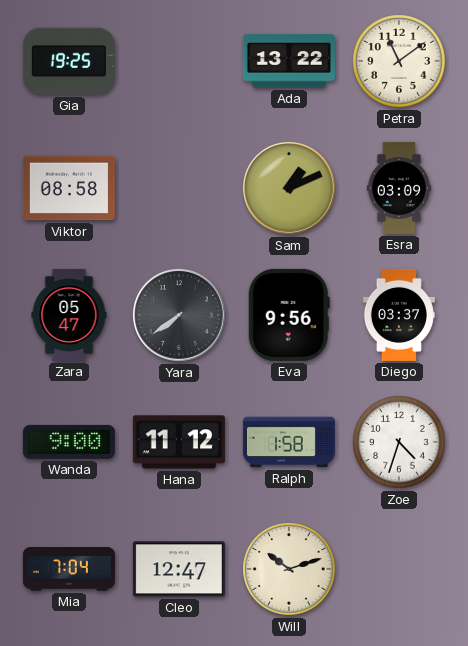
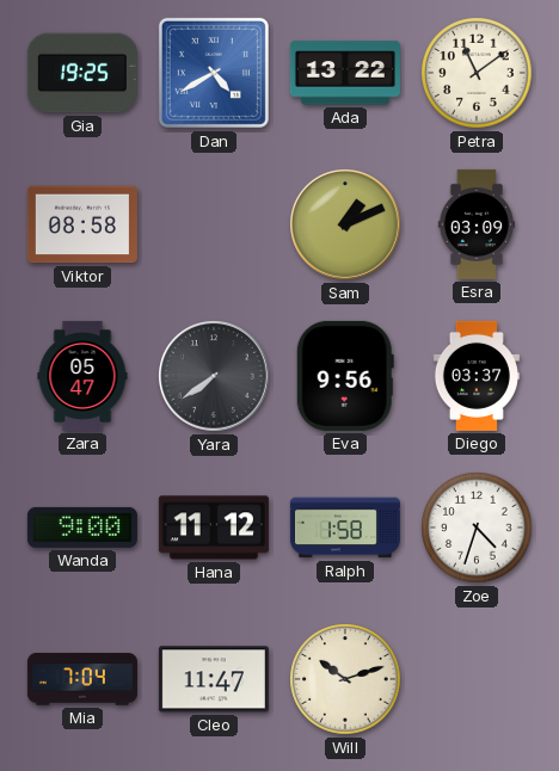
Dan: none -> 4:40
Cleo: 12:47 -> 11:47
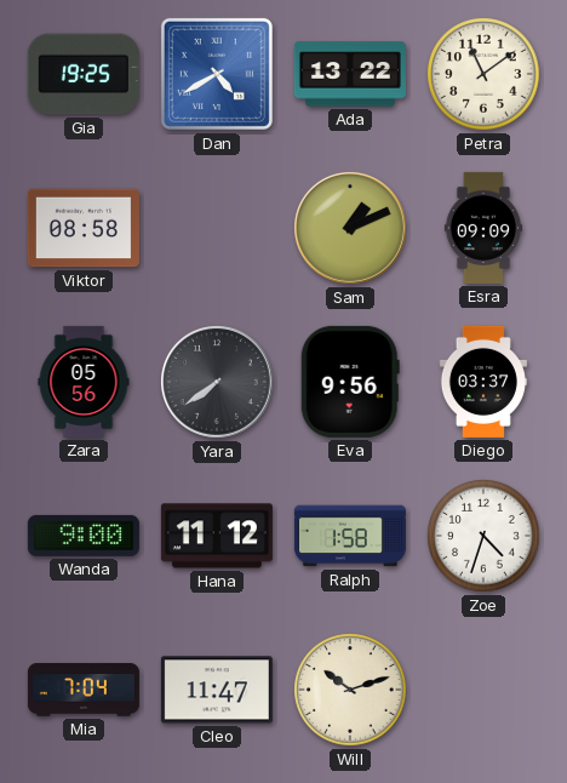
Esra: 03:09 -> 09:09
Zara: 05:47 -> 05:56
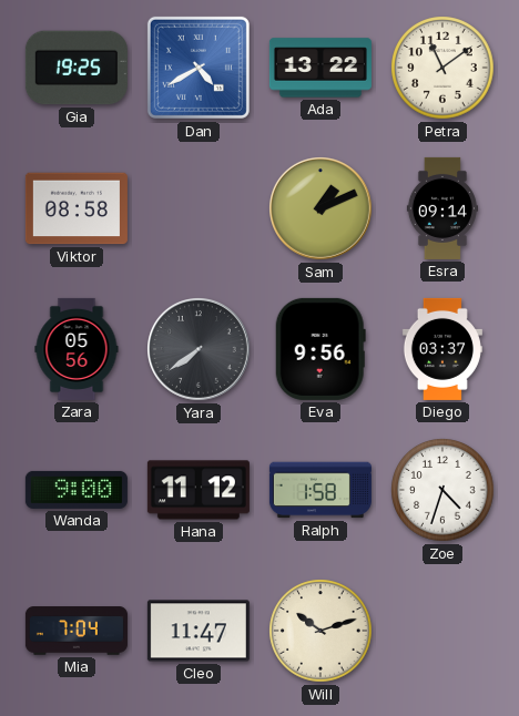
Esra: 09:09 -> 09:14
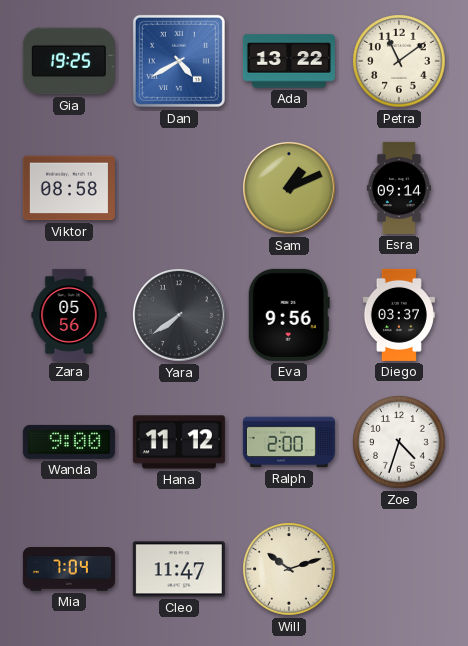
Ralph: 1:58 -> 2:00
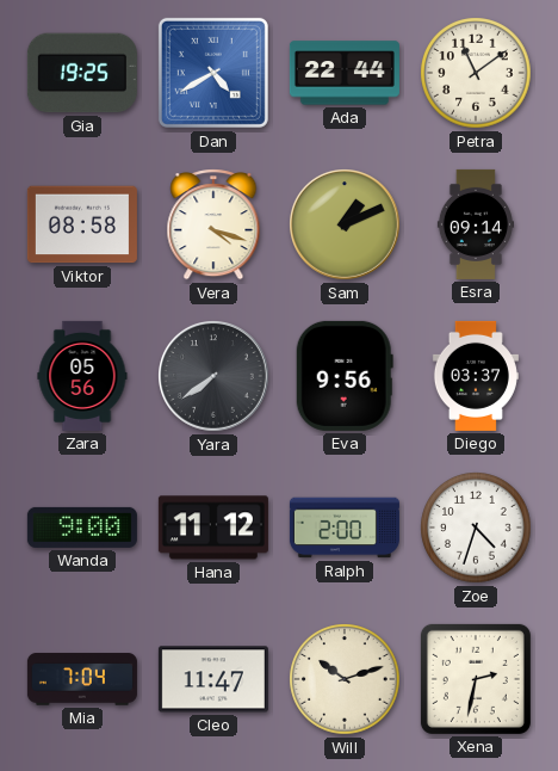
Ada: 13:22 -> 22:44
Vera: none -> 4:18
Xena: none -> 2:32
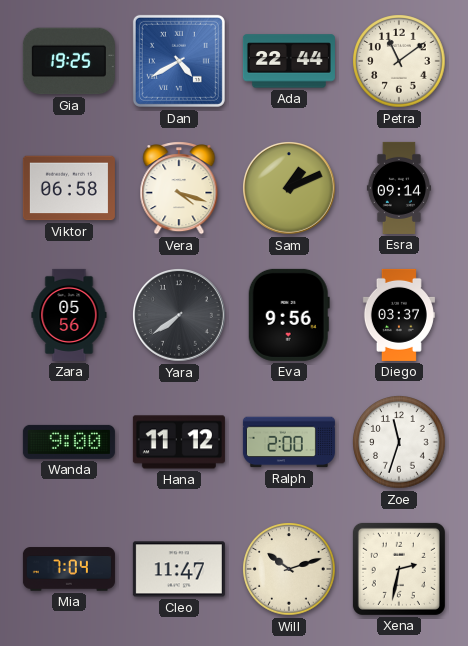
Viktor: 08:58 -> 06:58
Zoe: 4:33 -> 11:33
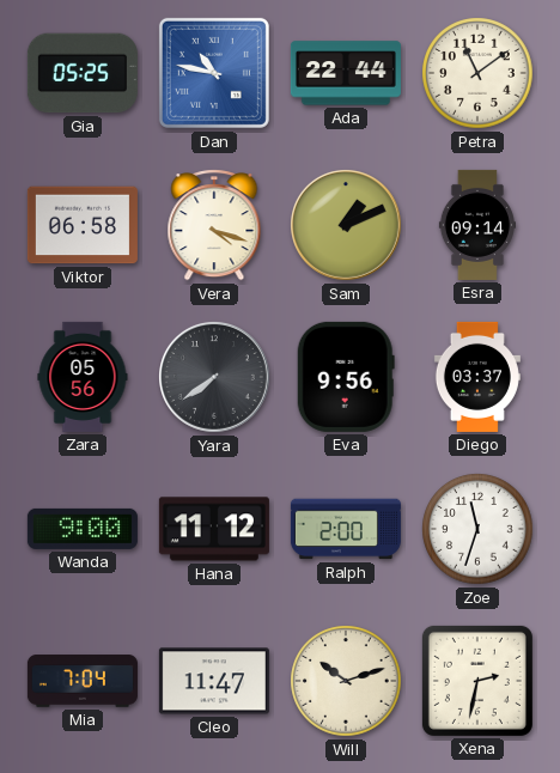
Gia: 19:25 -> 05:25
Dan: 4:40 -> 10:47
